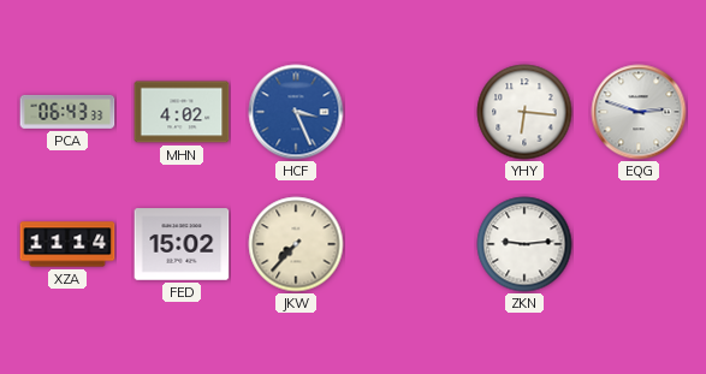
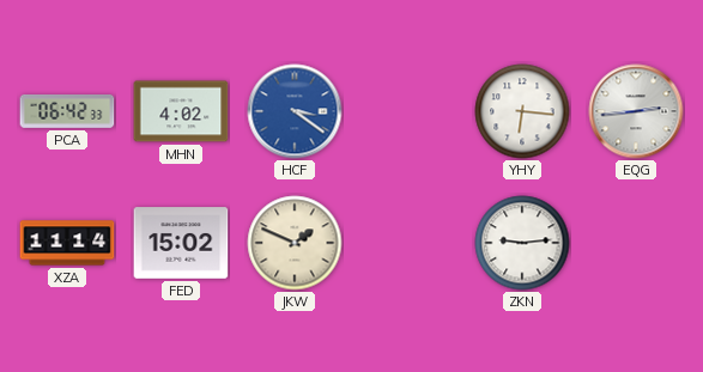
PCA: 06:43 -> 06:42
HCF: 3:26 -> 3:21
EQG: 2:48 -> 2:44
JKW: 7:37 -> 1:49
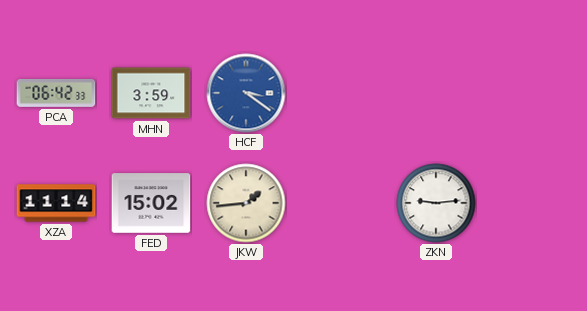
MHN: 4:02 -> 3:59
YHY: 6:16 -> none
EQG: 2:44 -> none
JKW: 1:49 -> 1:44
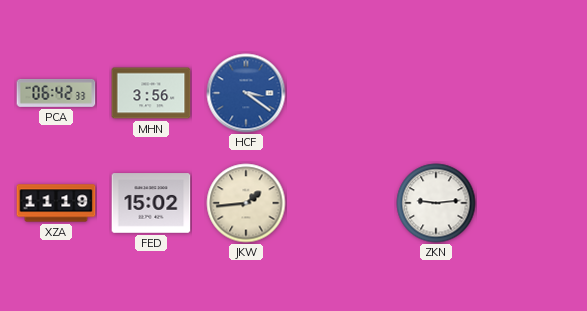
MHN: 3:59 -> 3:56
XZA: 11:14 -> 11:19
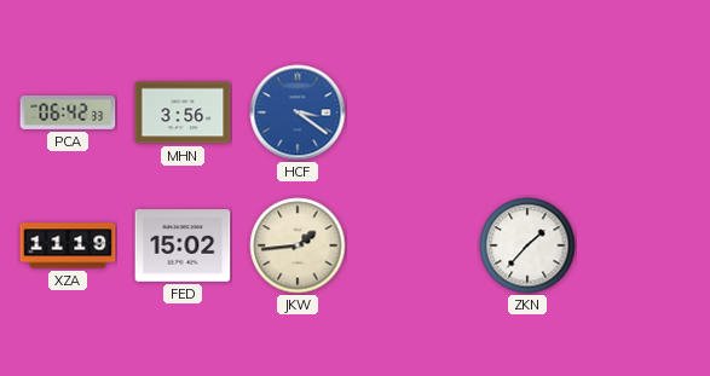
ZKN: 9:14 -> 1:37
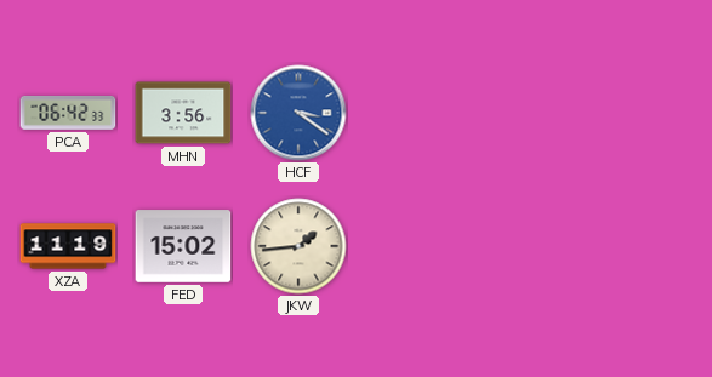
ZKN: 1:37 -> none
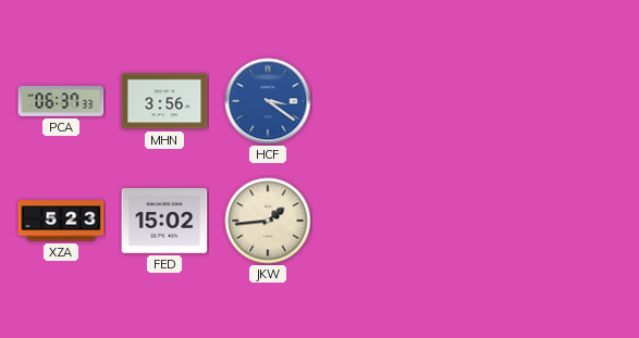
PCA: 06:42 -> 06:37
XZA: 11:19 -> 5:23
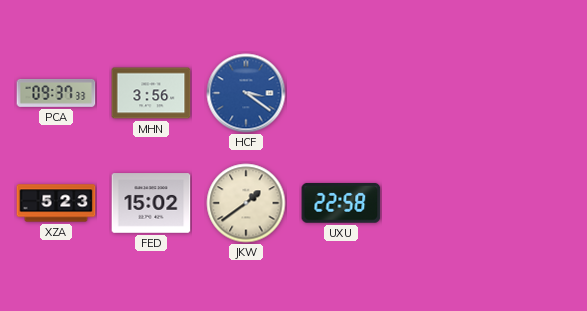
PCA: 06:37 -> 09:37
JKW: 1:44 -> 1:39
UXU: none -> 22:58
